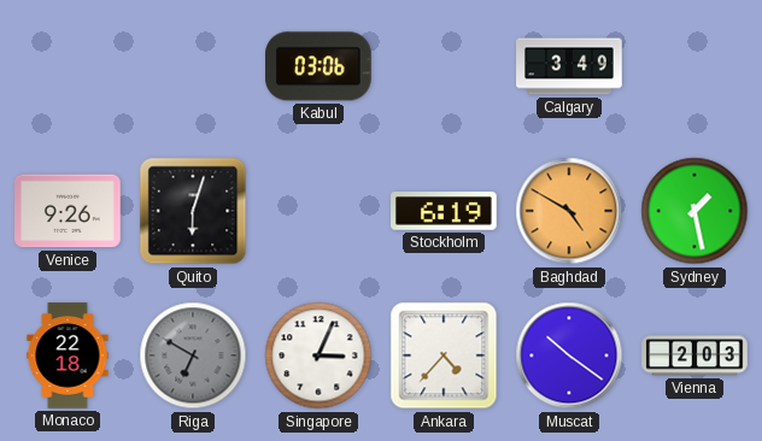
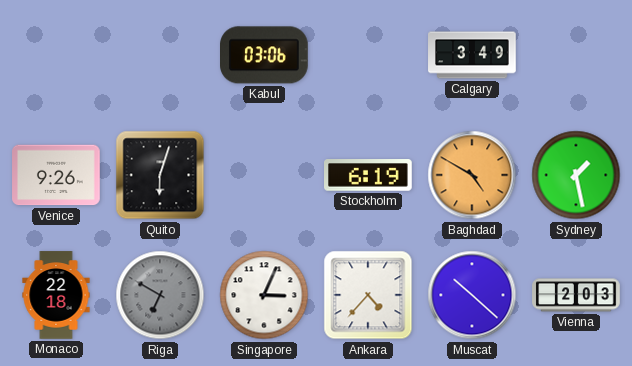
Muscat: 10:21 -> 10:22
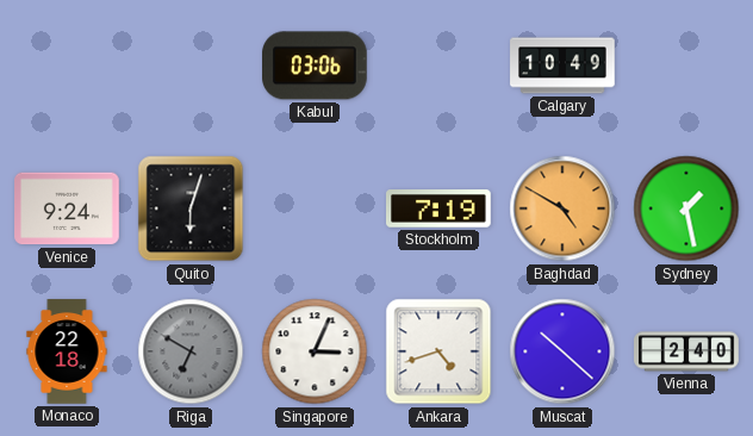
Calgary: 3:49 -> 10:49
Venice: 9:26 -> 9:24
Stockholm: 6:19 -> 7:19
Ankara: 4:37 -> 4:42
Vienna: 2:03 -> 2:40
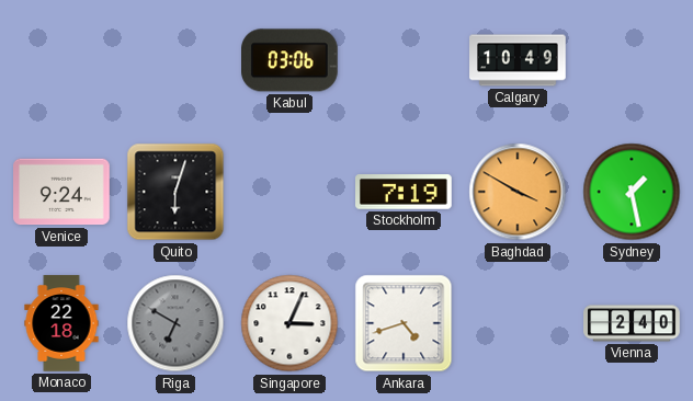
Baghdad: 4:50 -> 3:50
Muscat: 10:22 -> none
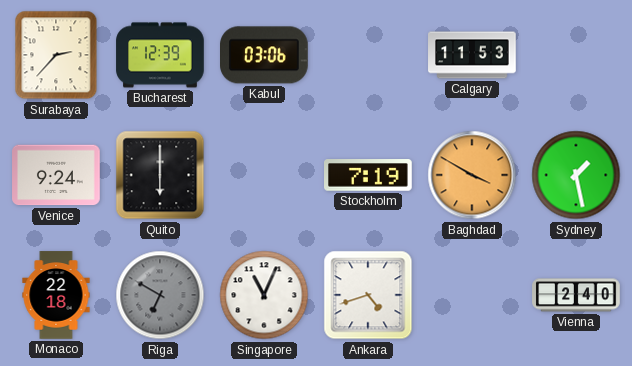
Surabaya: none -> 2:37
Bucharest: none -> 12:39
Calgary: 10:49 -> 11:53
Quito: 6:03 -> 6:00
Singapore: 3:04 -> 11:04
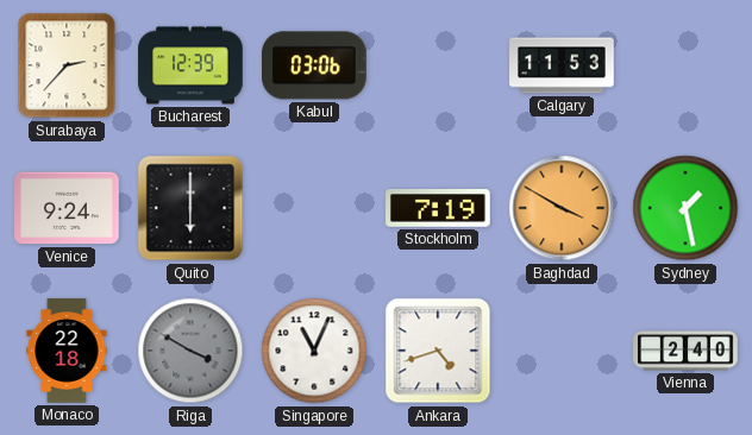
Riga: 6:50 -> 3:50
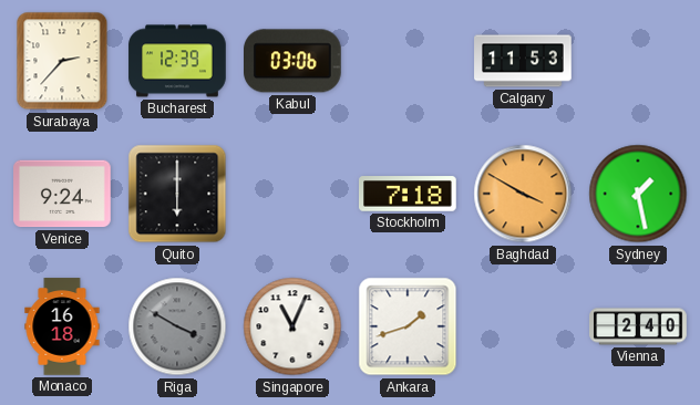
Stockholm: 7:19 -> 7:18
Monaco: 22:18 -> 16:18
Ankara: 4:42 -> 1:42
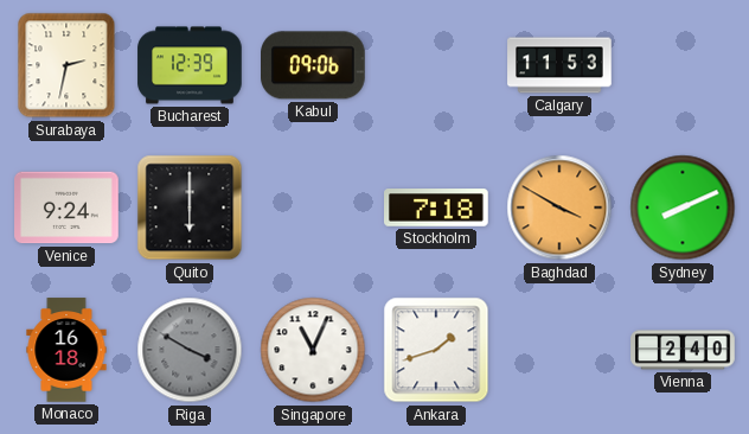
Surabaya: 2:37 -> 2:32
Kabul: 03:06 -> 09:06
Sydney: 1:28 -> 8:11
